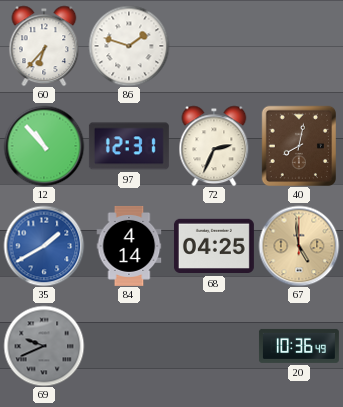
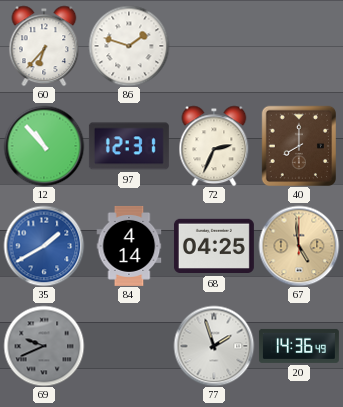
40: 8:02 -> 8:00
77: none -> 1:57
20: 10:36 -> 14:36
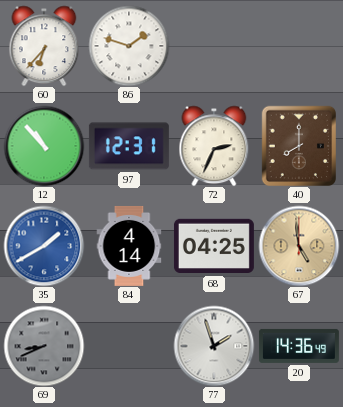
69: 9:41 -> 8:41
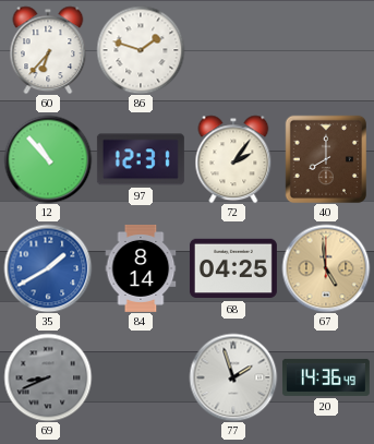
72: 2:34 -> 2:06
84: 4:14 -> 8:14
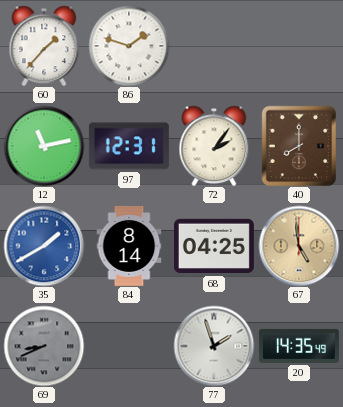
60: 6:37 -> 1:37
12: 10:53 -> 11:13
20: 14:36 -> 14:35
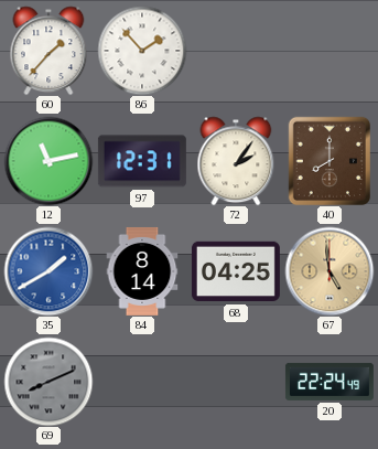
86: 1:48 -> 1:53
69: 8:41 -> 8:11
77: 1:57 -> none
20: 14:35 -> 22:24
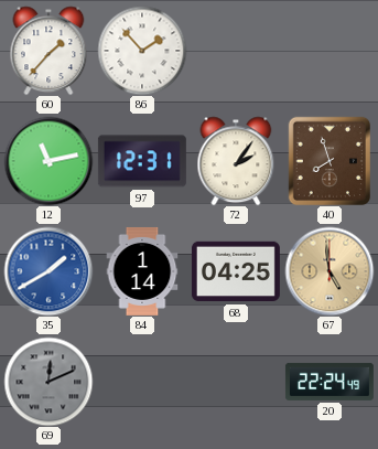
40: 8:00 -> 7:57
84: 8:14 -> 1:14
69: 8:11 -> 12:11
